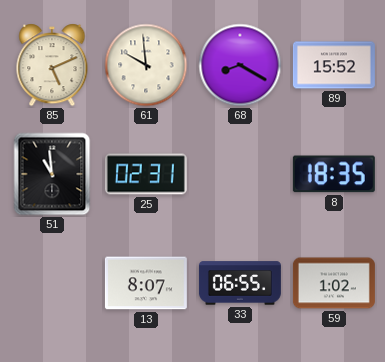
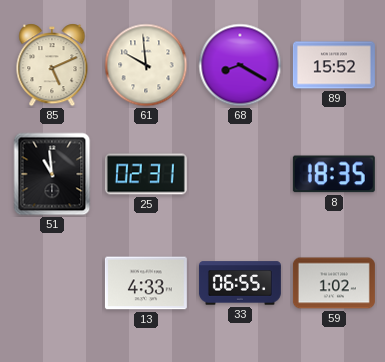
13: 8:07 -> 4:33
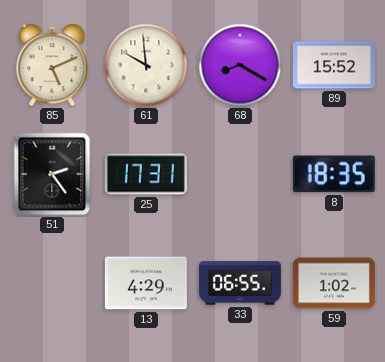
51: 10:59 -> 2:24
25: 02:31 -> 17:31
13: 4:33 -> 4:29
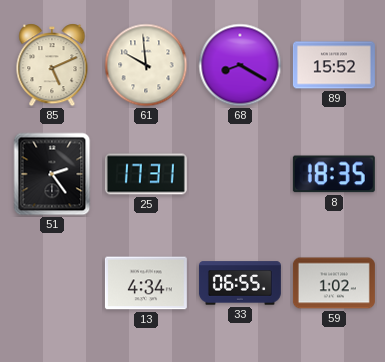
13: 4:29 -> 4:34
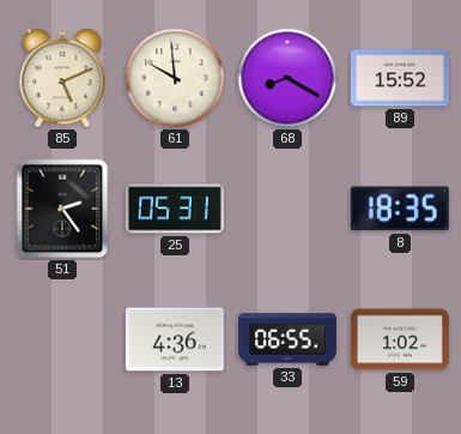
25: 17:31 -> 05:31
13: 4:34 -> 4:36
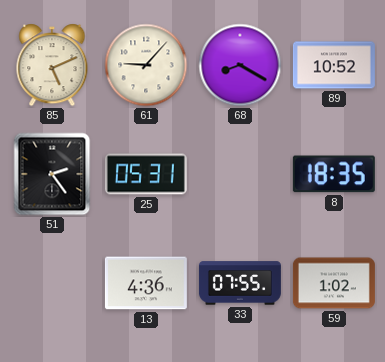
61: 9:59 -> 9:07
89: 15:52 -> 10:52
33: 06:55 -> 07:55
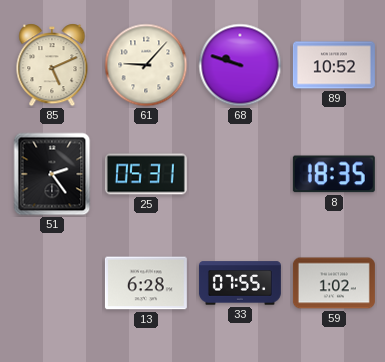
68: 8:20 -> 9:48
13: 4:36 -> 6:28
